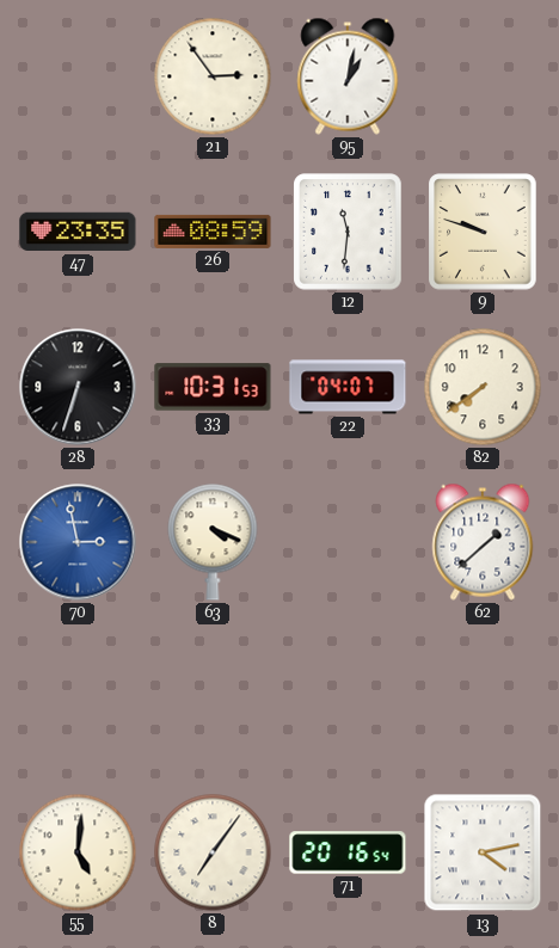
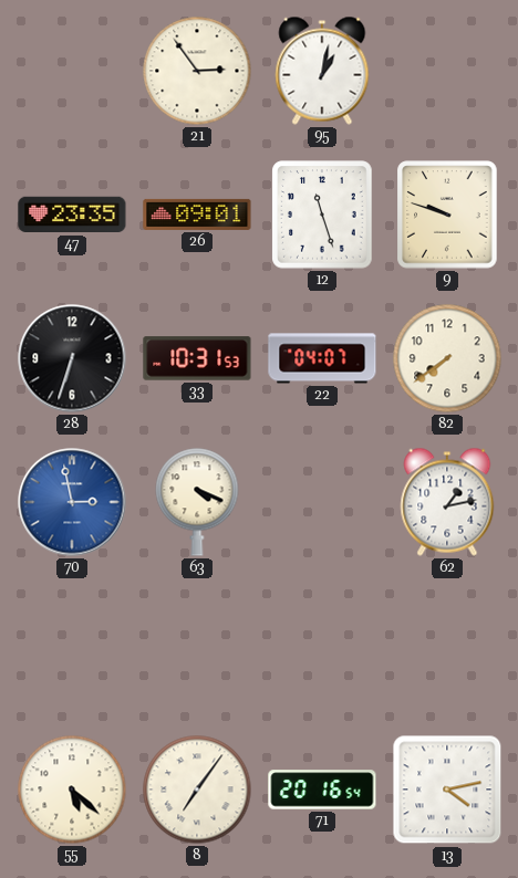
26: 08:59 -> 09:01
12: 11:31 -> 11:27
62: 1:38 -> 1:13
55: 5:01 -> 5:22
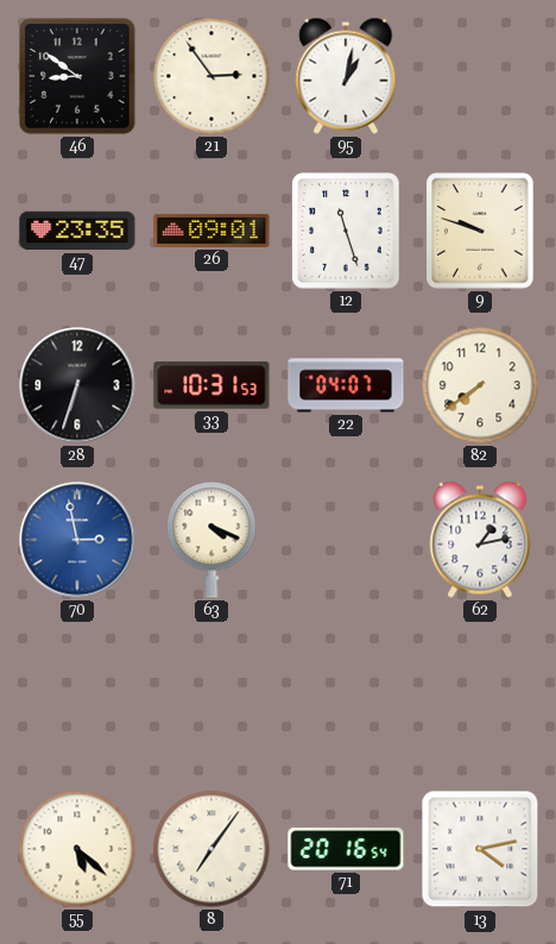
46: none -> 8:51
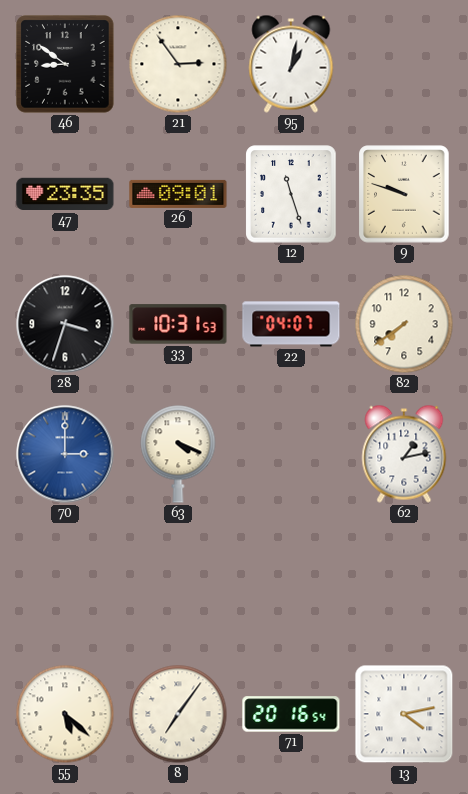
28: 6:33 -> 3:33
70: 2:58 -> 3:00
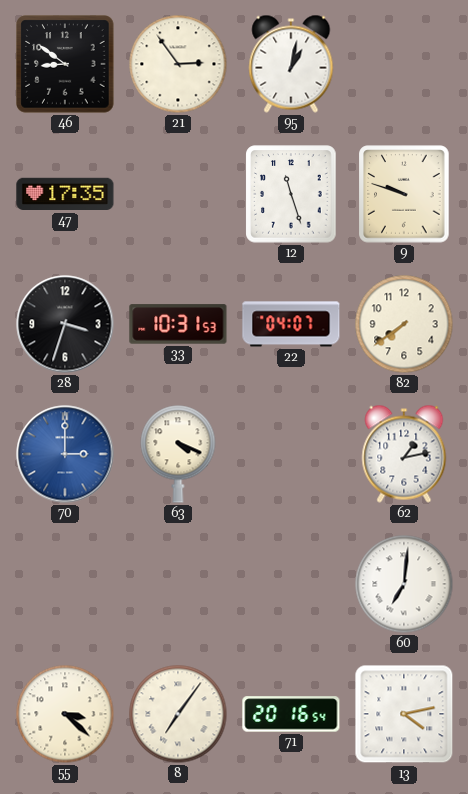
47: 23:35 -> 17:35
26: 09:01 -> none
60: none -> 7:01
55: 5:22 -> 3:22
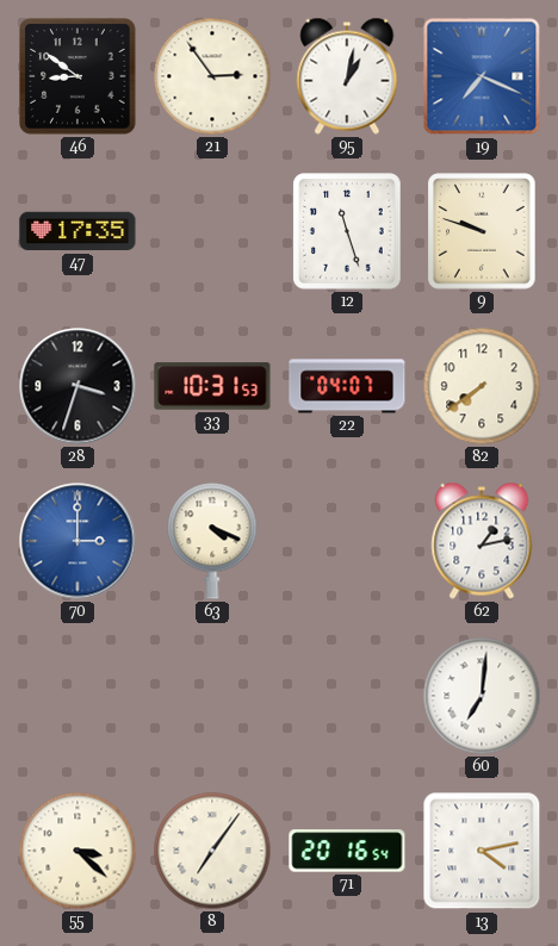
19: none -> 7:19
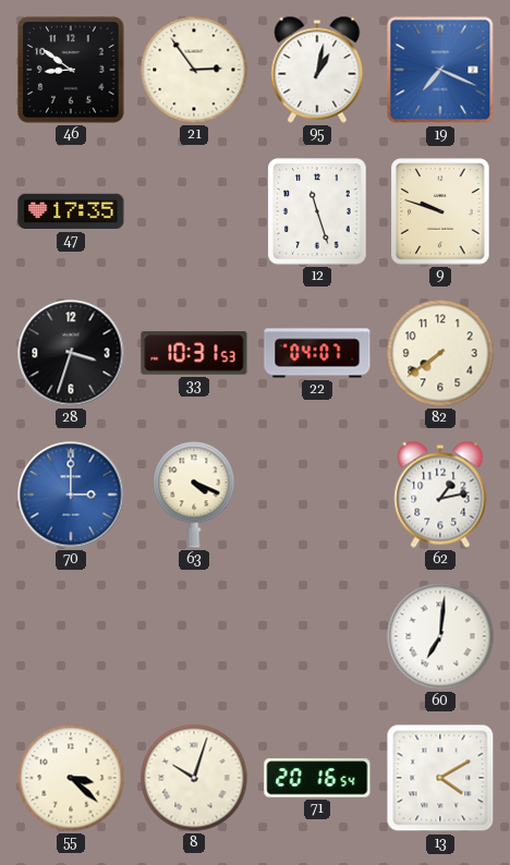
8: 7:06 -> 10:03
13: 4:13 -> 4:10
